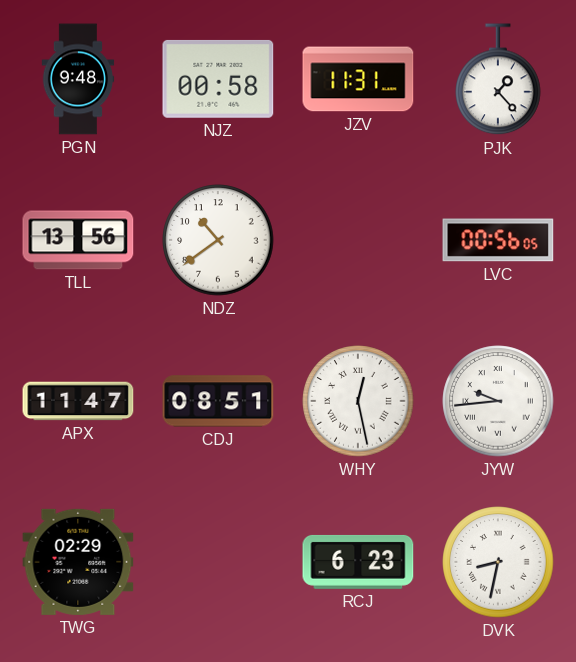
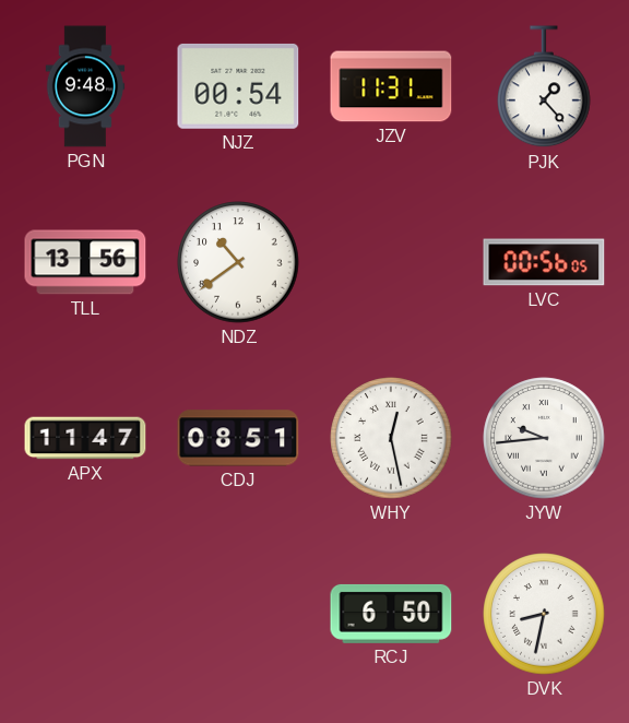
NJZ: 00:58 -> 00:54
TWG: 02:29 -> none
RCJ: 6:23 -> 6:50
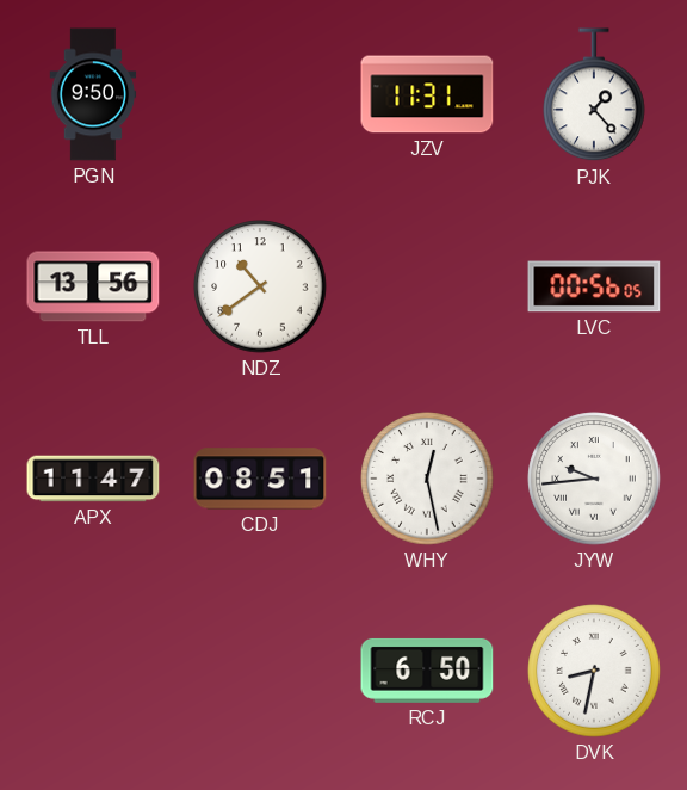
PGN: 9:48 -> 9:50
NJZ: 00:54 -> none
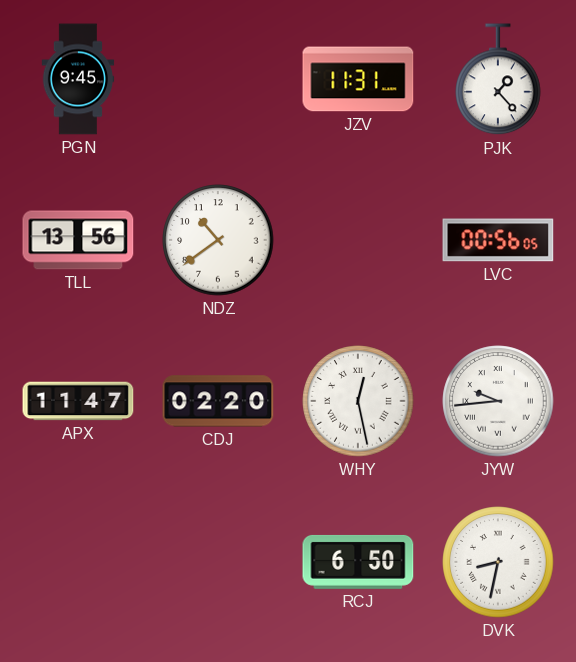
PGN: 9:50 -> 9:45
CDJ: 08:51 -> 02:20
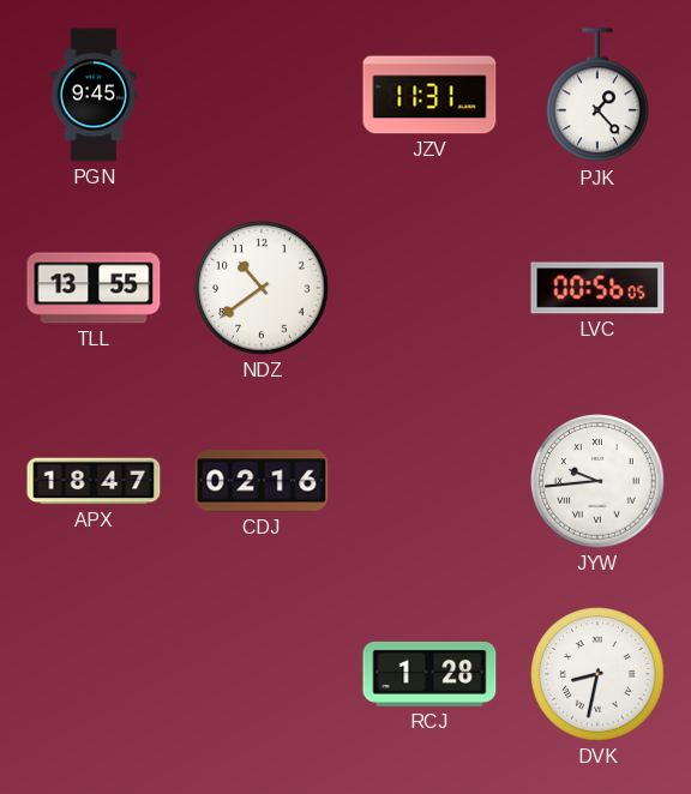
TLL: 13:56 -> 13:55
APX: 11:47 -> 18:47
CDJ: 02:20 -> 02:16
WHY: 12:28 -> none
RCJ: 6:50 -> 1:28
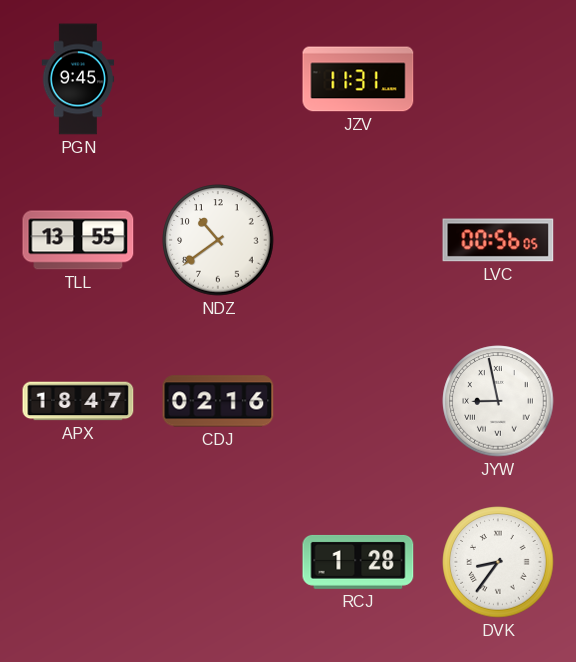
PJK: 1:23 -> none
JYW: 9:44 -> 8:58
DVK: 8:32 -> 8:36
